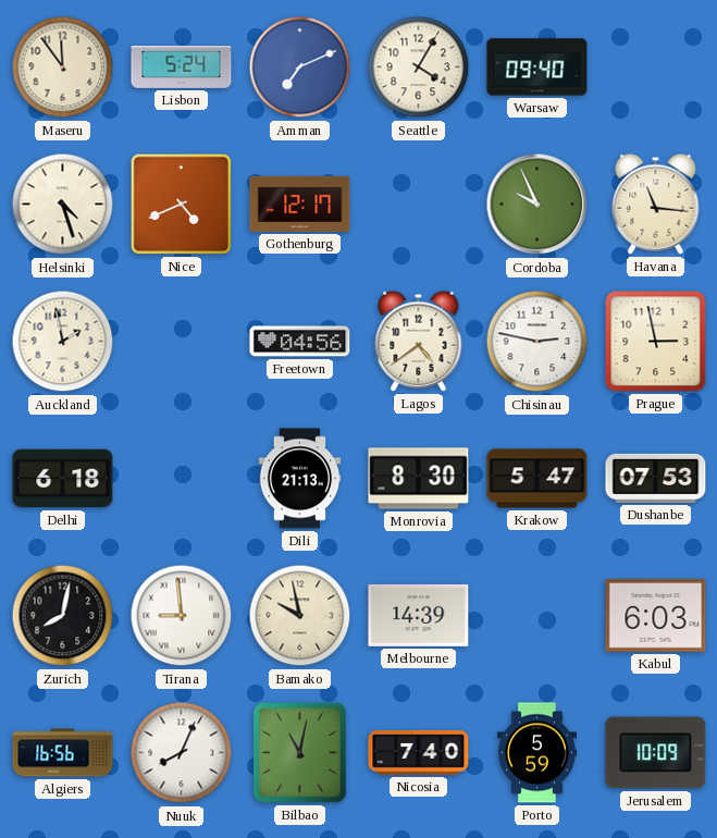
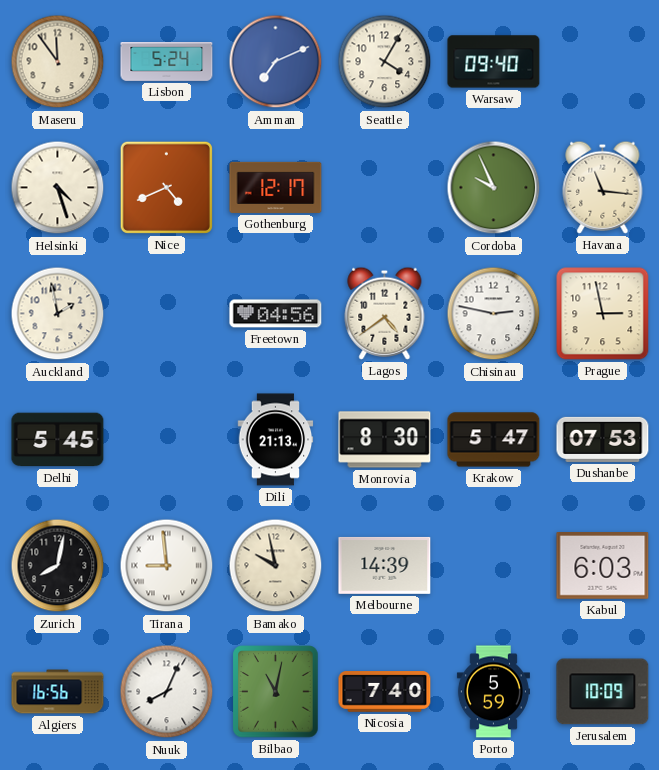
Delhi: 6:18 -> 5:45
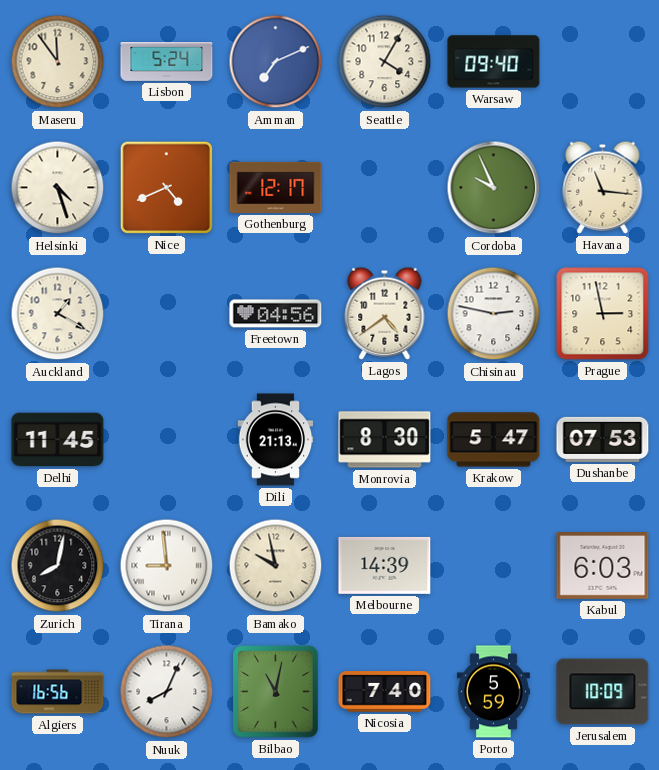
Auckland: 1:58 -> 1:20
Delhi: 5:45 -> 11:45
